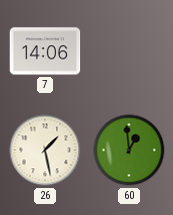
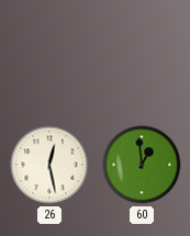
7: 14:06 -> none
26: 1:28 -> 12:28
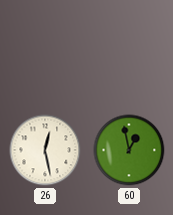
60: 12:59 -> 12:58
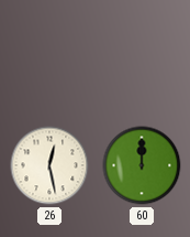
60: 12:58 -> 12:00
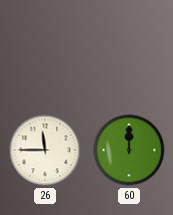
26: 12:28 -> 11:45
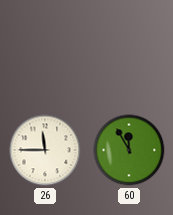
60: 12:00 -> 11:55
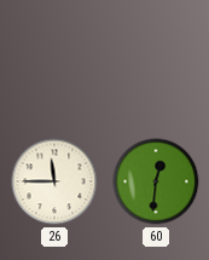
60: 11:55 -> 12:31
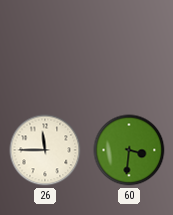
60: 12:31 -> 3:31
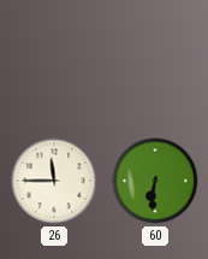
60: 3:31 -> 6:31
